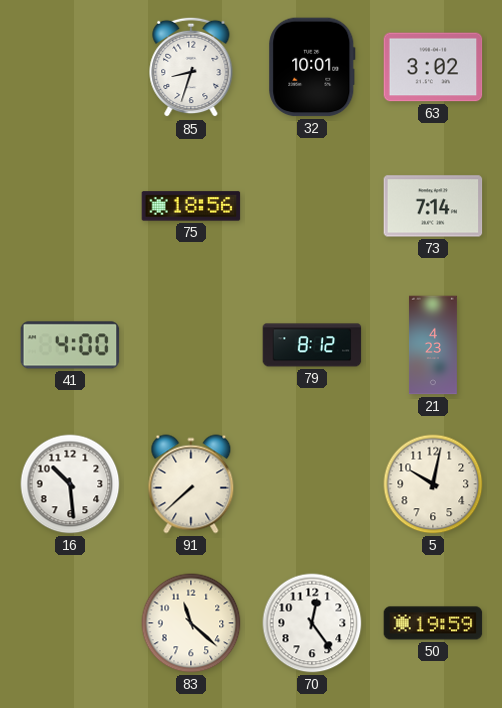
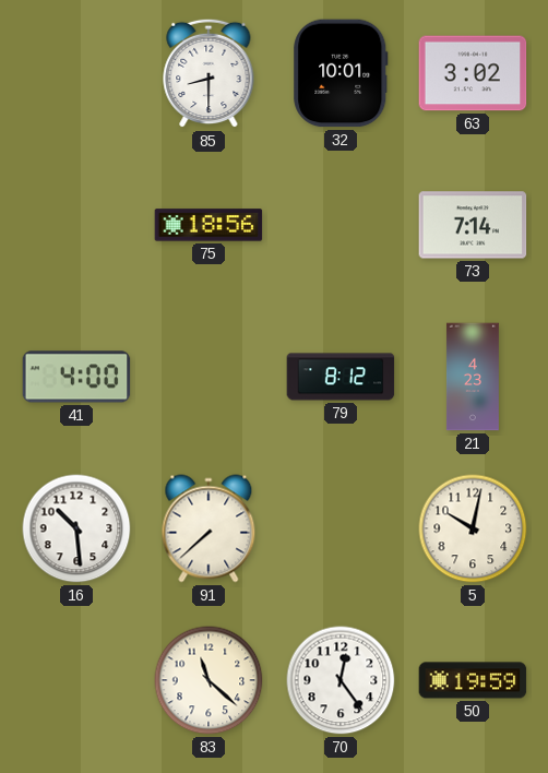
85: 8:33 -> 8:30
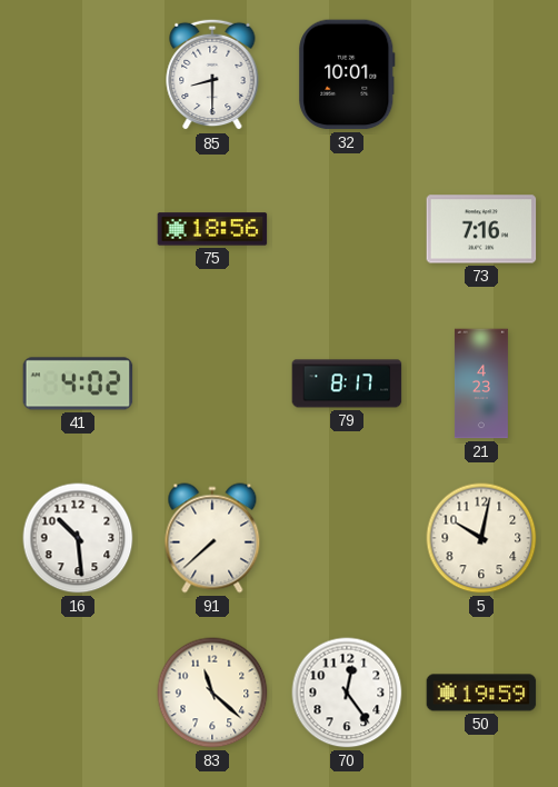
63: 3:02 -> none
73: 7:14 -> 7:16
41: 4:00 -> 4:02
79: 8:12 -> 8:17
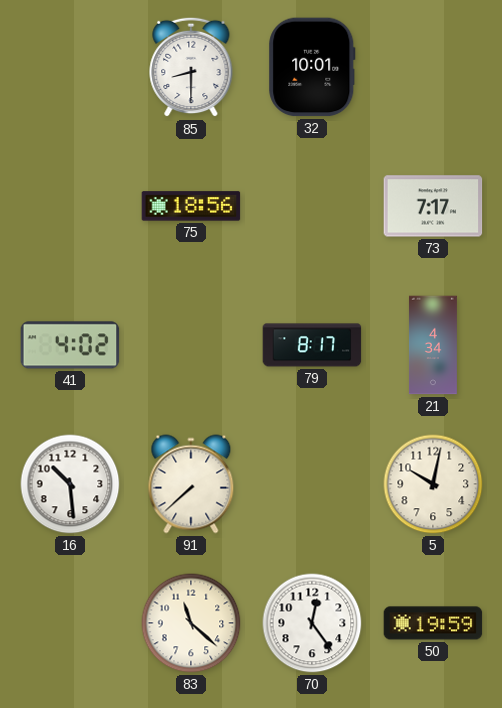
73: 7:16 -> 7:17
21: 4:23 -> 4:34
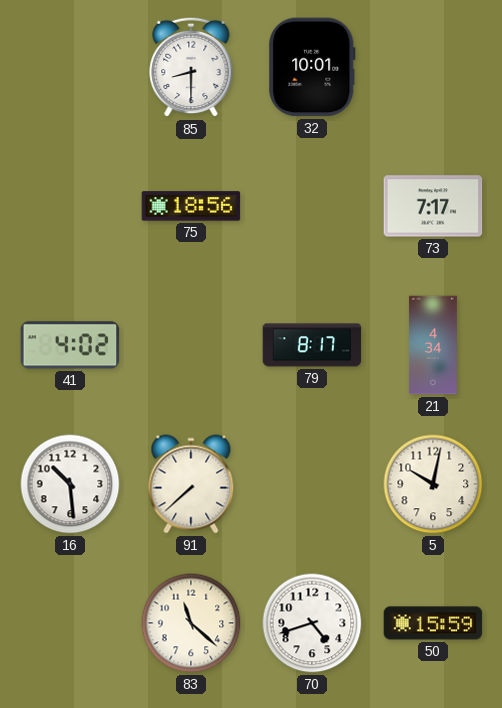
70: 12:24 -> 4:42
50: 19:59 -> 15:59
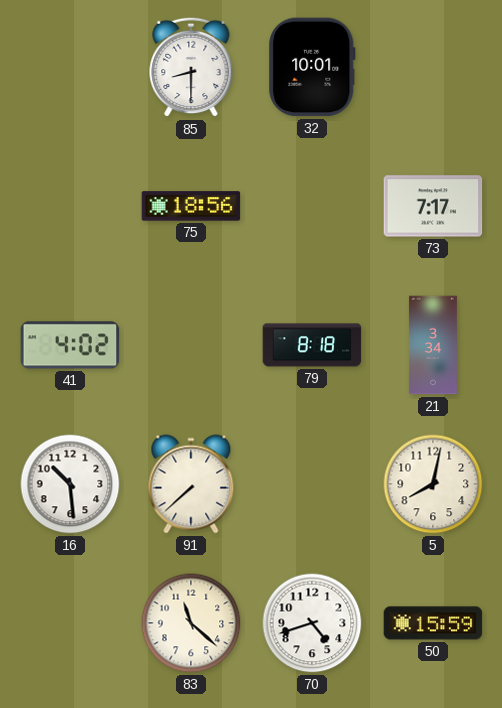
79: 8:17 -> 8:18
21: 4:34 -> 3:34
5: 10:02 -> 8:02
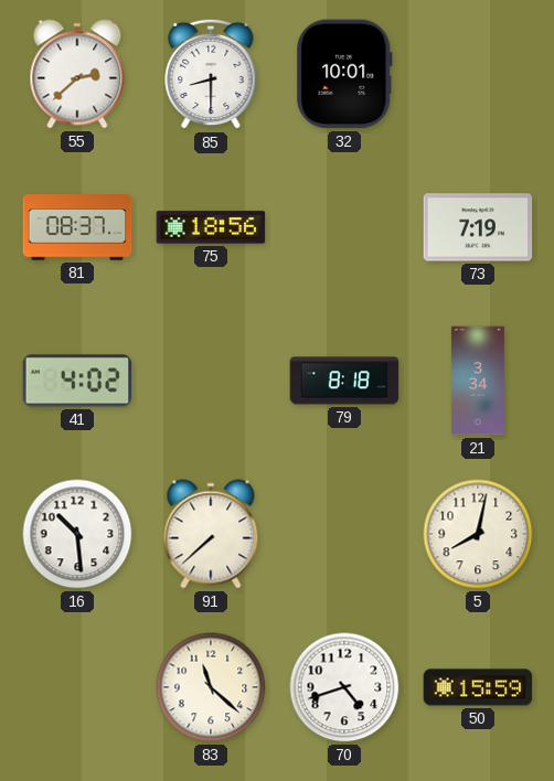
55: none -> 2:38
81: none -> 08:37
73: 7:17 -> 7:19
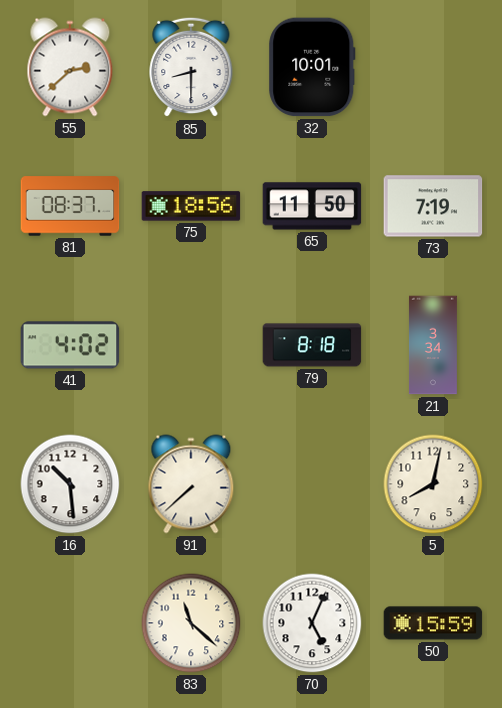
65: none -> 11:50
70: 4:42 -> 5:04
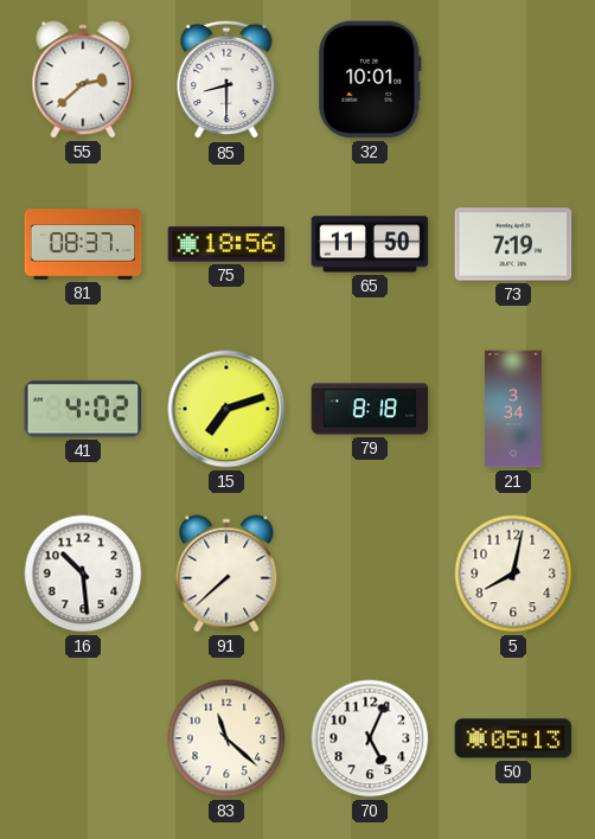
15: none -> 7:12
50: 15:59 -> 05:13
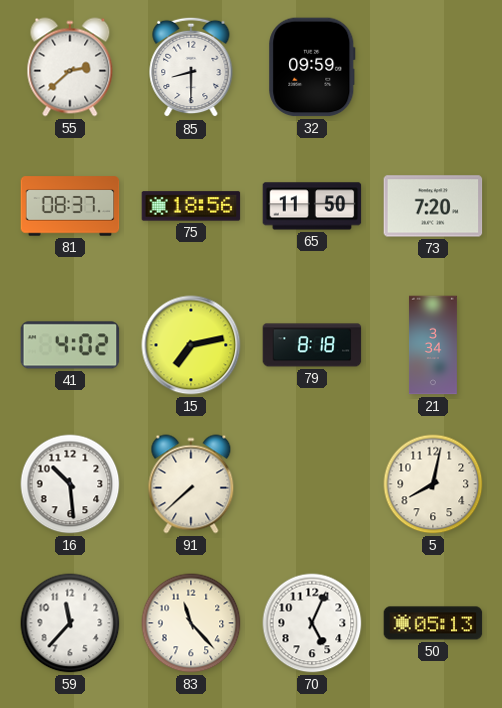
32: 10:01 -> 09:59
73: 7:19 -> 7:20
15: 7:12 -> 7:13
59: none -> 11:37
83: 11:22 -> 11:23
